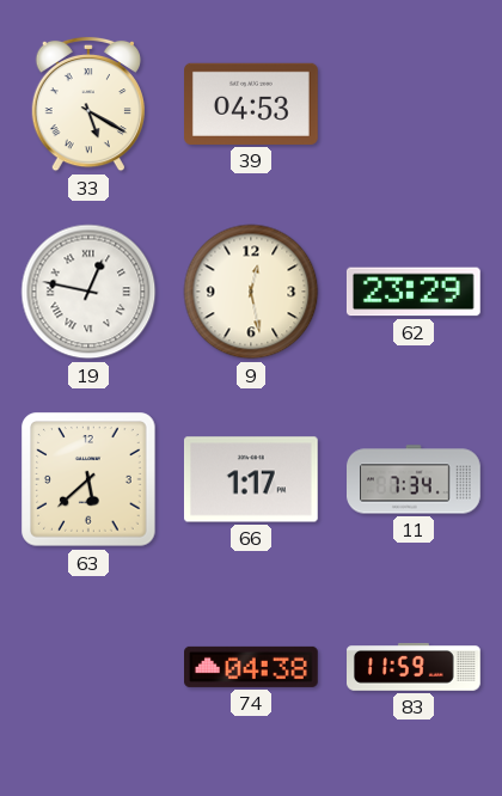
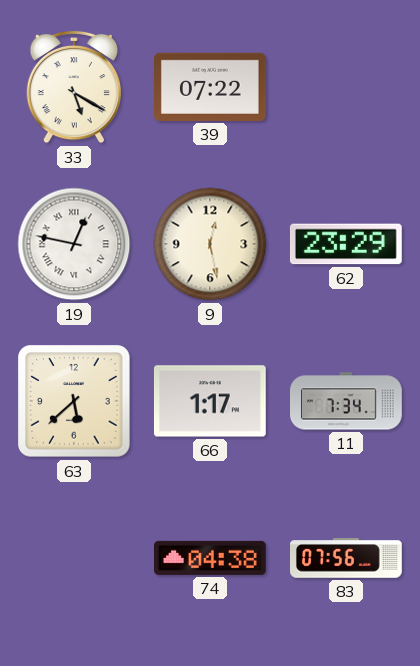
39: 04:53 -> 07:22
83: 11:59 -> 07:56
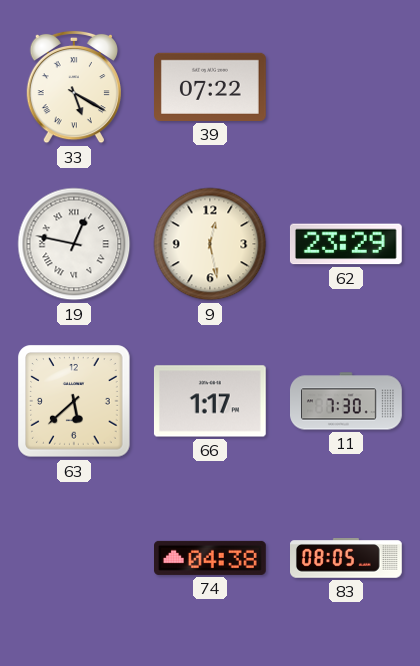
11: 7:34 -> 7:30
83: 07:56 -> 08:05
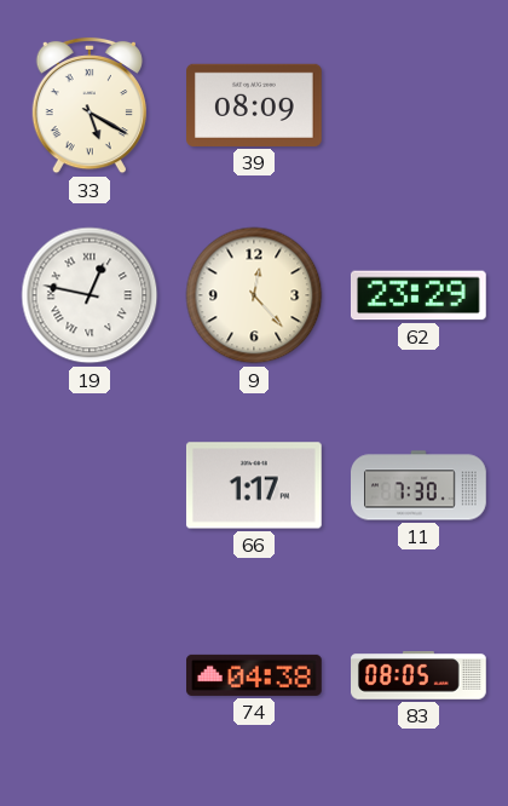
39: 07:22 -> 08:09
9: 12:28 -> 12:23
63: 5:38 -> none
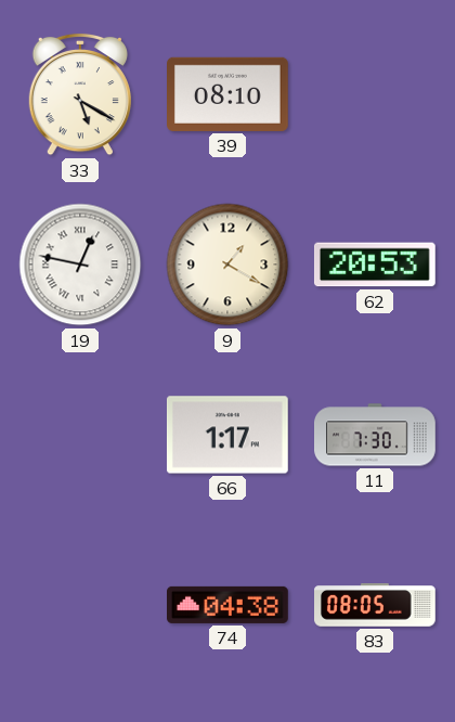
39: 08:09 -> 08:10
9: 12:23 -> 1:20
62: 23:29 -> 20:53
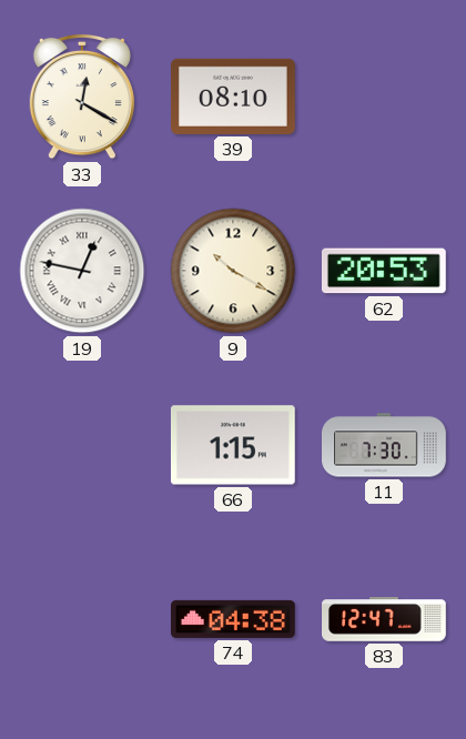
33: 5:20 -> 12:20
9: 1:20 -> 10:20
66: 1:17 -> 1:15
83: 08:05 -> 12:47
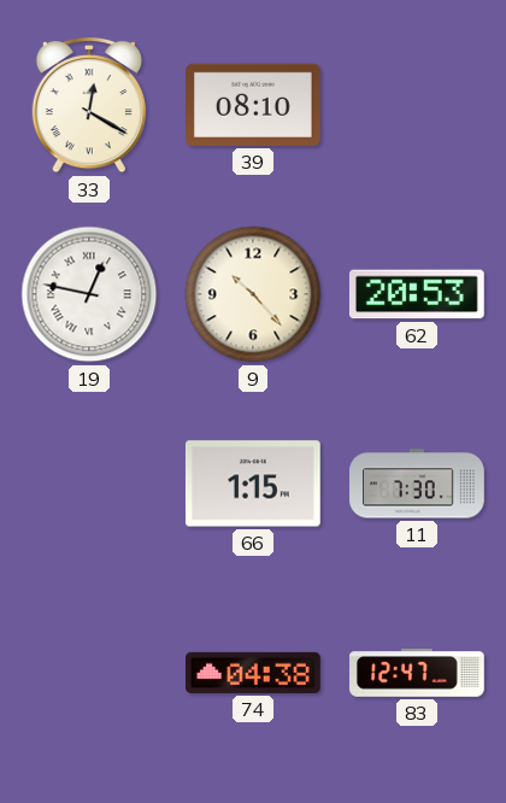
9: 10:20 -> 10:23
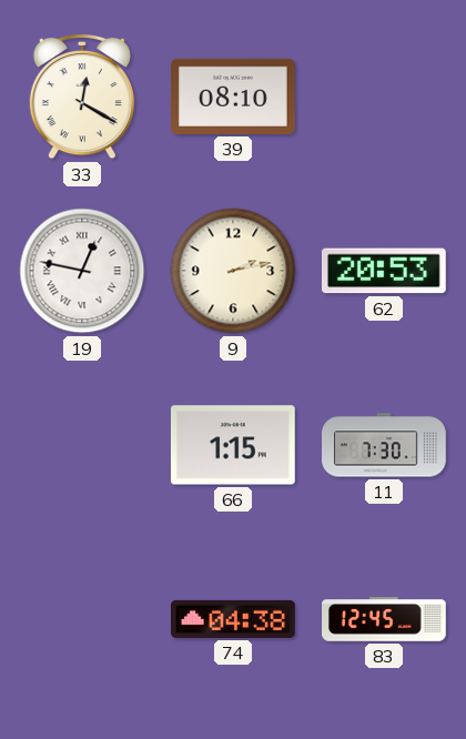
9: 10:23 -> 2:13
83: 12:47 -> 12:45
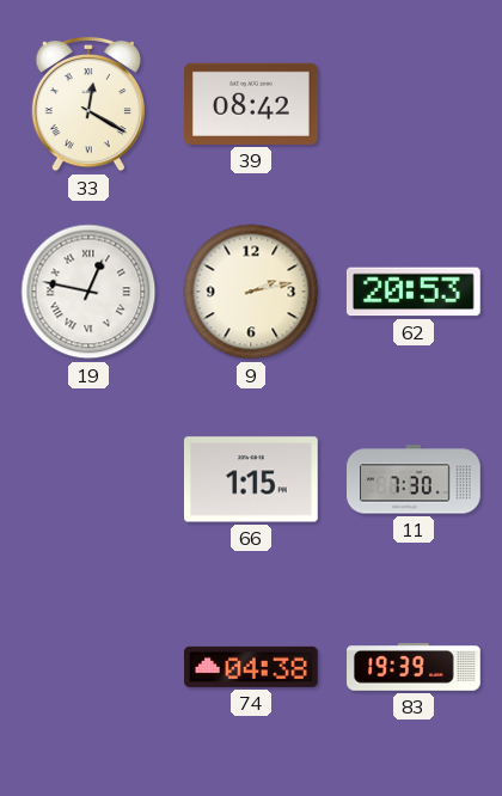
39: 08:10 -> 08:42
83: 12:45 -> 19:39
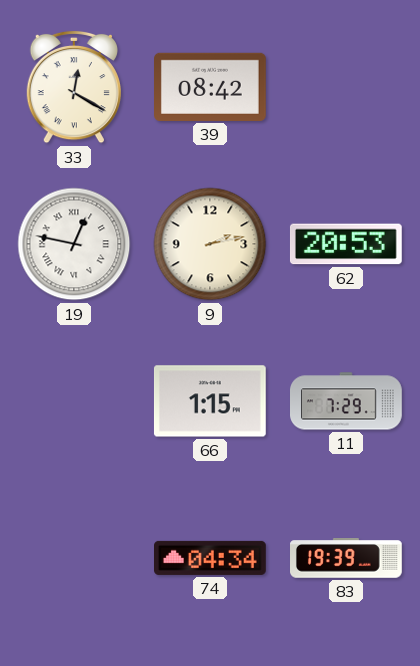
11: 7:30 -> 7:29
74: 04:38 -> 04:34
